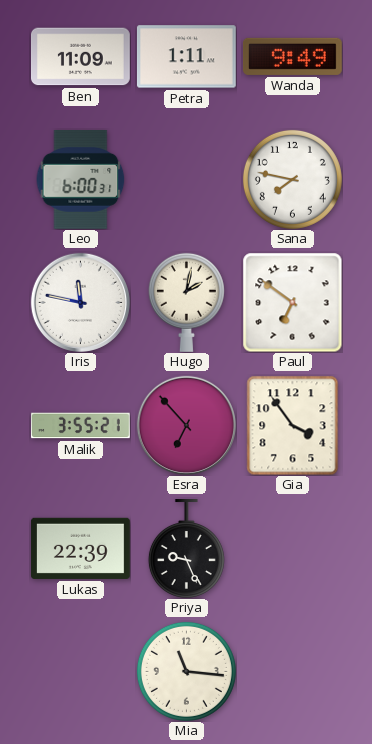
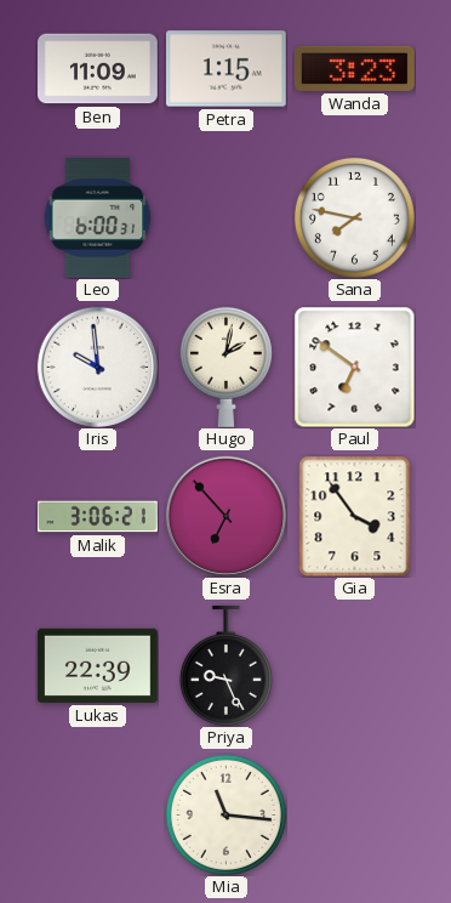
Petra: 1:11 -> 1:15
Wanda: 9:49 -> 3:23
Iris: 11:47 -> 9:59
Malik: 3:55 -> 3:06
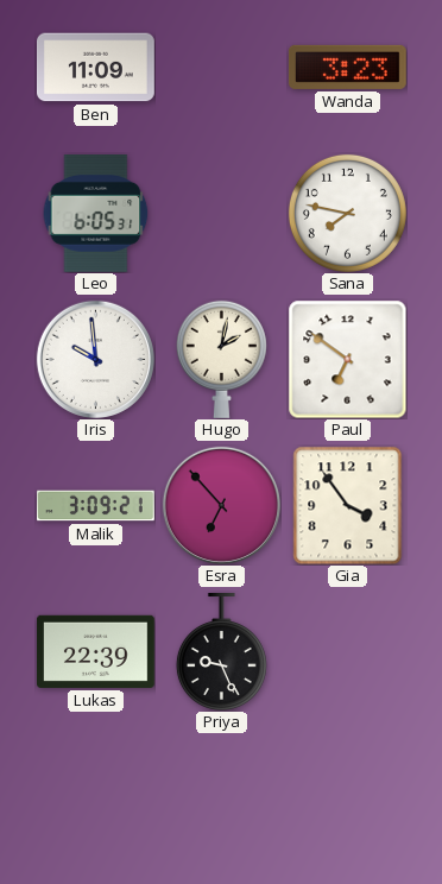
Petra: 1:15 -> none
Leo: 6:00 -> 6:05
Malik: 3:06 -> 3:09
Mia: 11:16 -> none
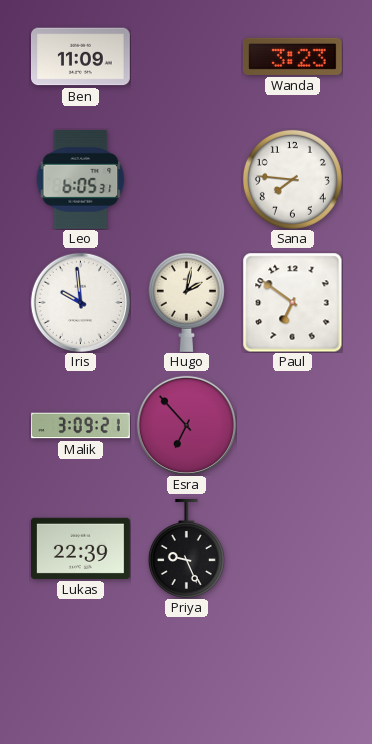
Sana: 7:47 -> 7:46
Gia: 3:54 -> none
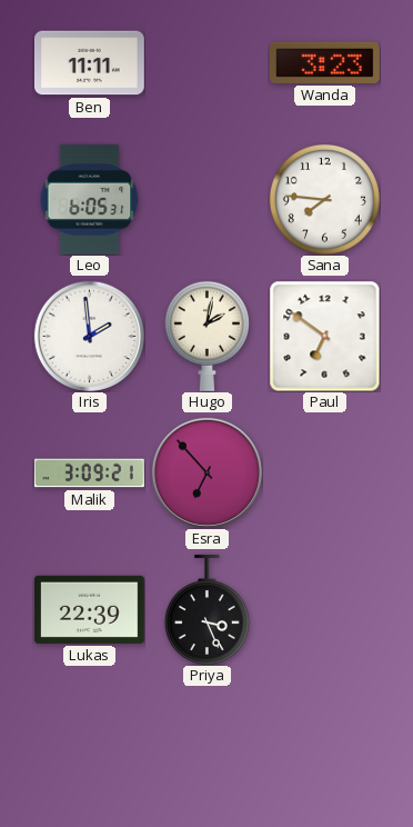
Ben: 11:09 -> 11:11
Iris: 9:59 -> 1:59
Priya: 9:26 -> 3:26
